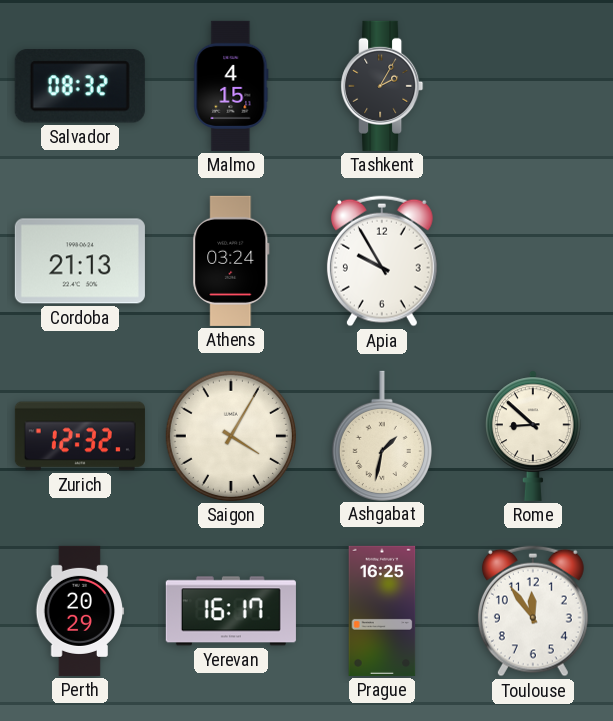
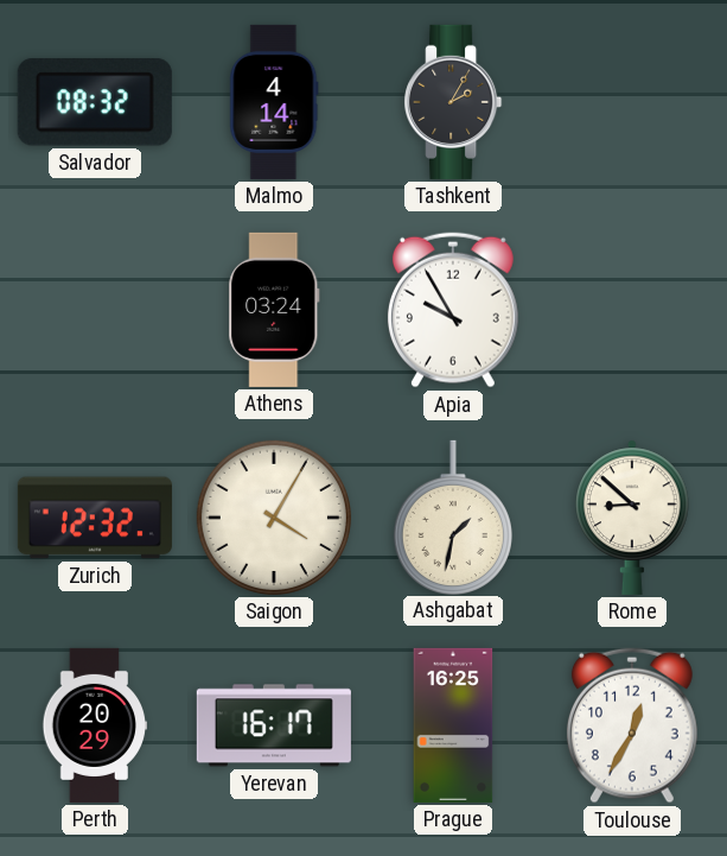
Malmo: 4:15 -> 4:14
Cordoba: 21:13 -> none
Toulouse: 11:54 -> 12:35
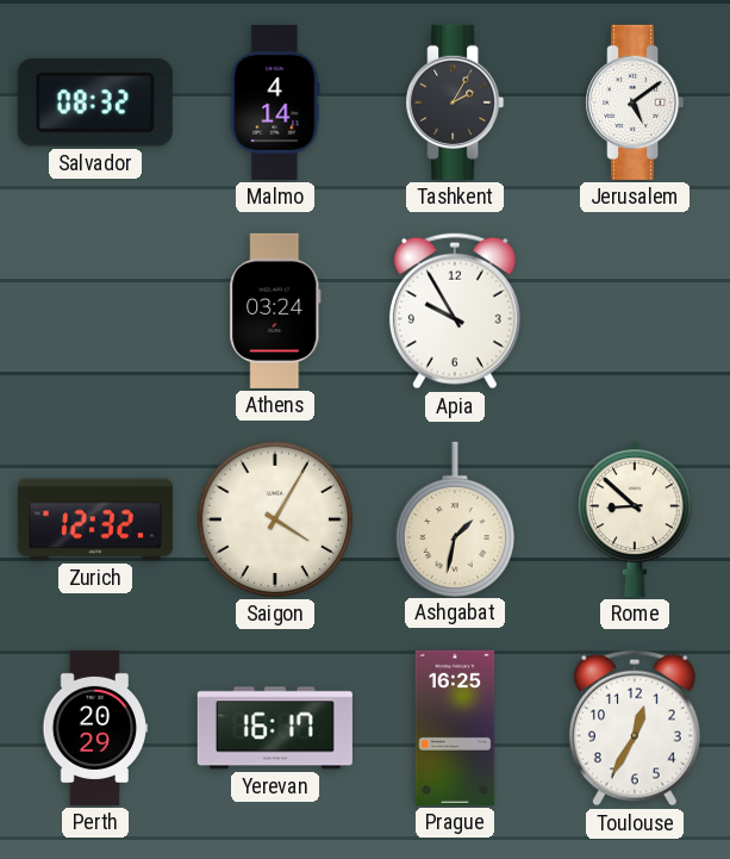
Jerusalem: none -> 5:09
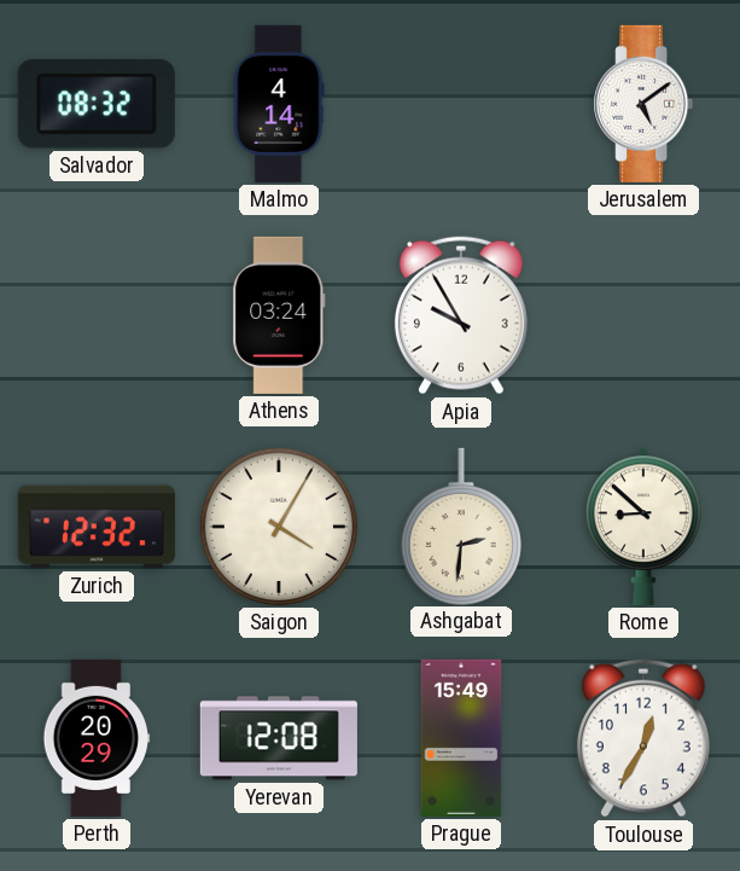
Tashkent: 2:05 -> none
Ashgabat: 1:32 -> 2:31
Yerevan: 16:17 -> 12:08
Prague: 16:25 -> 15:49
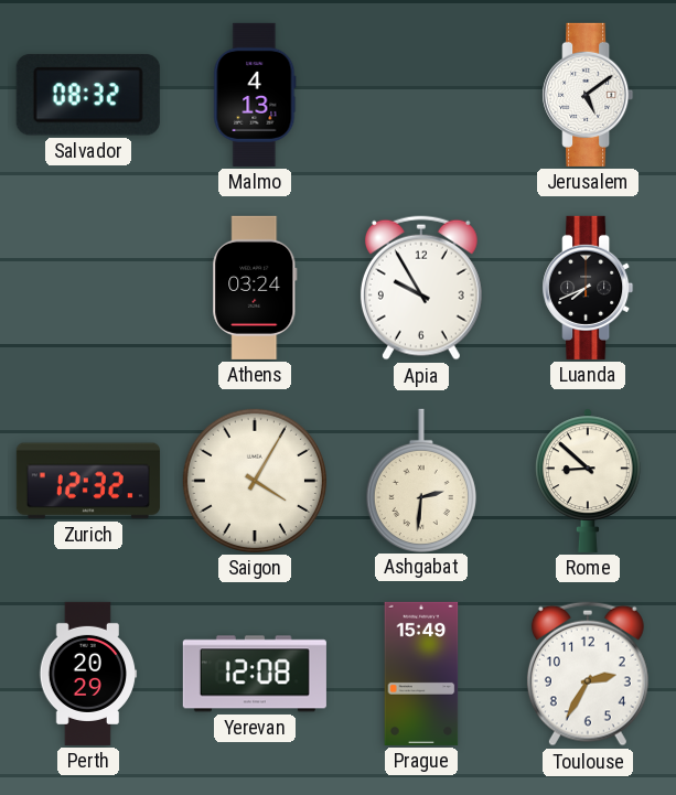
Malmo: 4:14 -> 4:13
Luanda: none -> 7:41
Toulouse: 12:35 -> 2:35
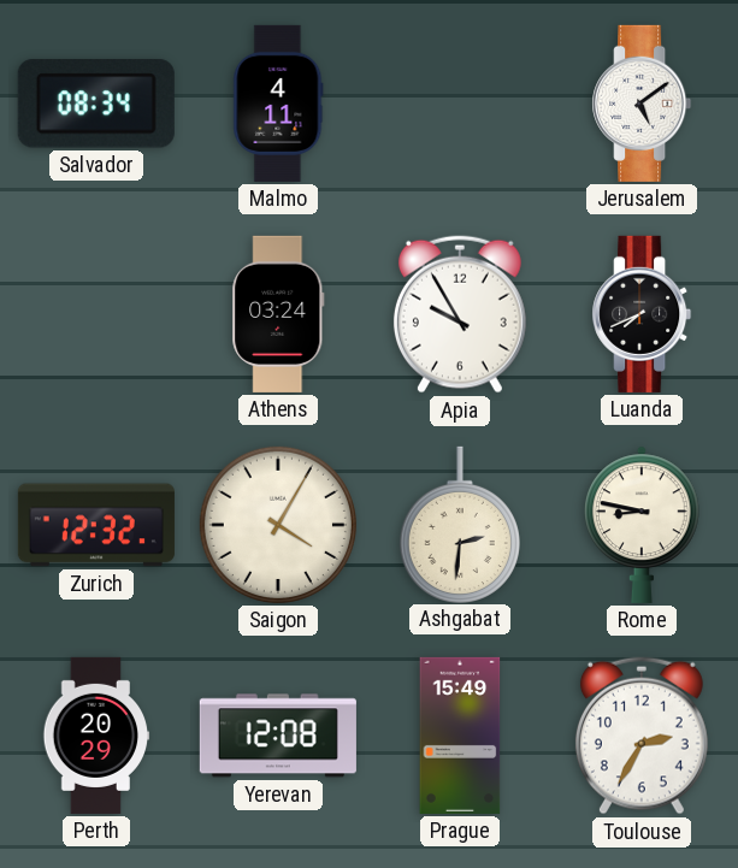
Salvador: 08:32 -> 08:34
Malmo: 4:13 -> 4:11
Rome: 8:52 -> 8:47
